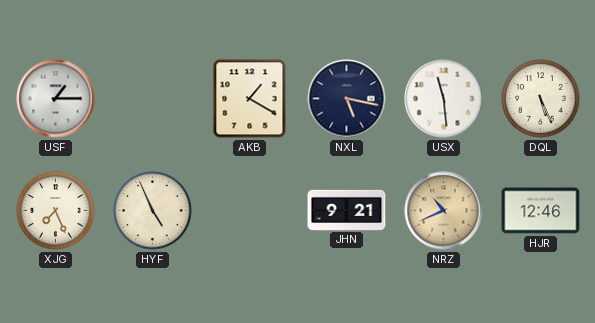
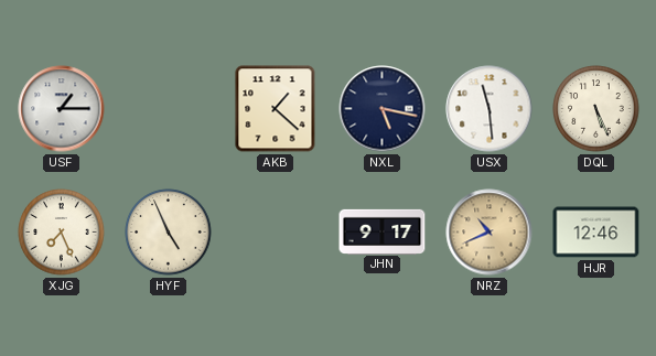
AKB: 1:20 -> 1:22
JHN: 9:21 -> 9:17
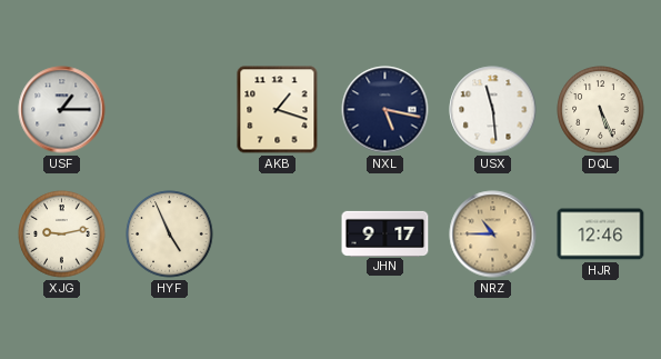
AKB: 1:22 -> 1:18
XJG: 7:26 -> 9:13
NRZ: 10:41 -> 10:45
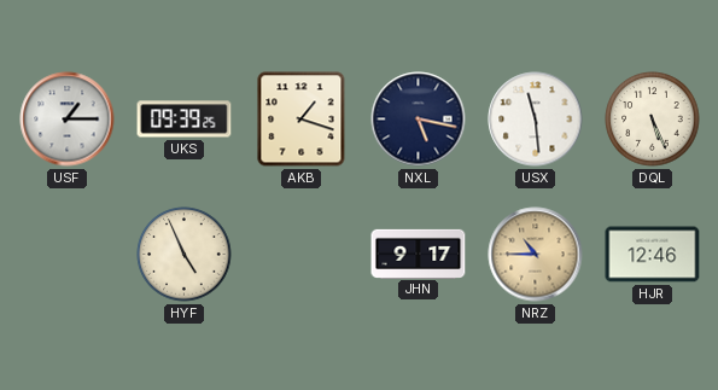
UKS: none -> 09:39
XJG: 9:13 -> none
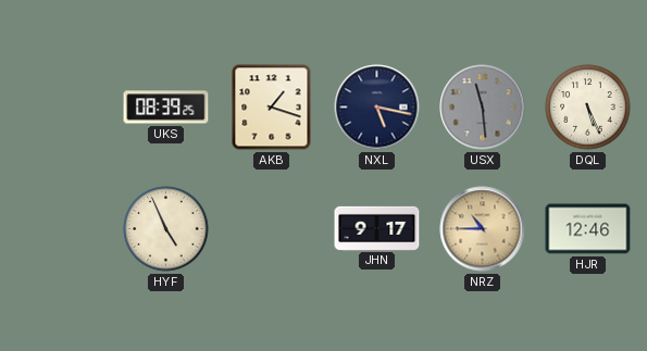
USF: 1:15 -> none
UKS: 09:39 -> 08:39
USX dial: white -> grey
